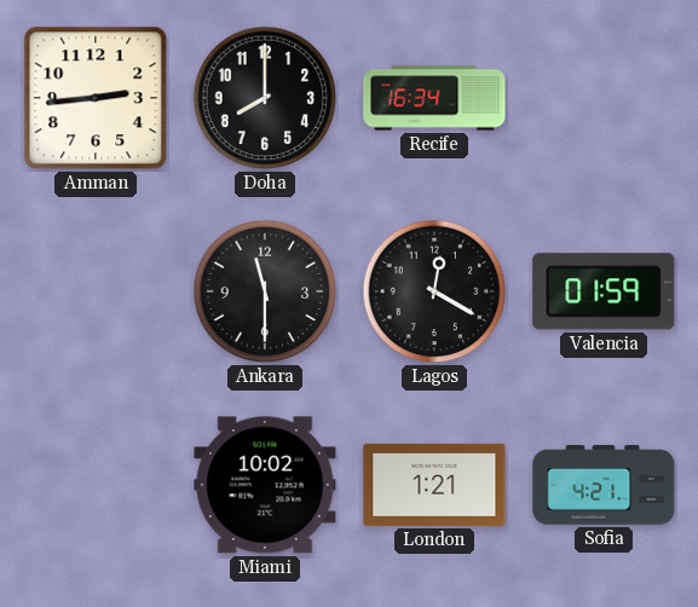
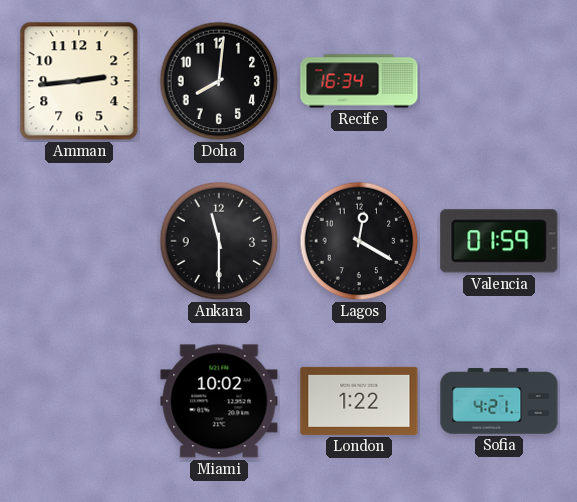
Doha: 8:00 -> 8:01
London: 1:21 -> 1:22
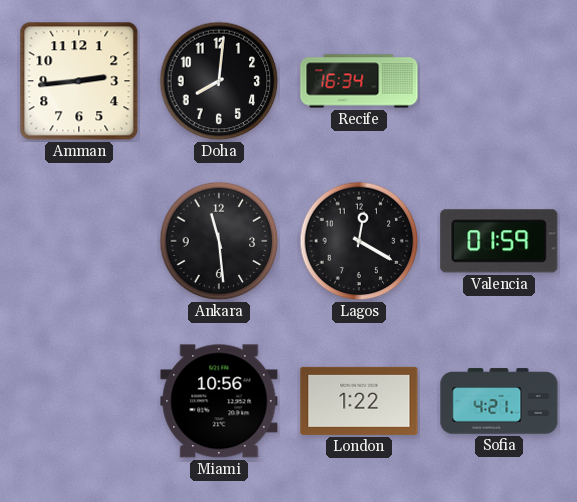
Ankara: 11:30 -> 11:29
Miami: 10:02 -> 10:56
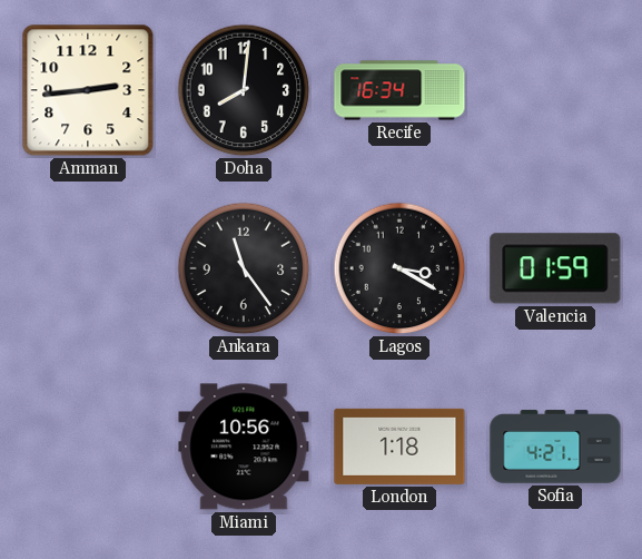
Ankara: 11:29 -> 11:24
Lagos: 12:20 -> 3:20
London: 1:22 -> 1:18
